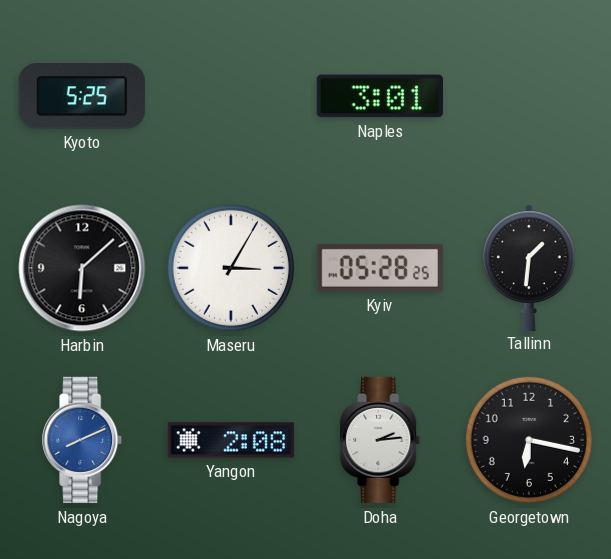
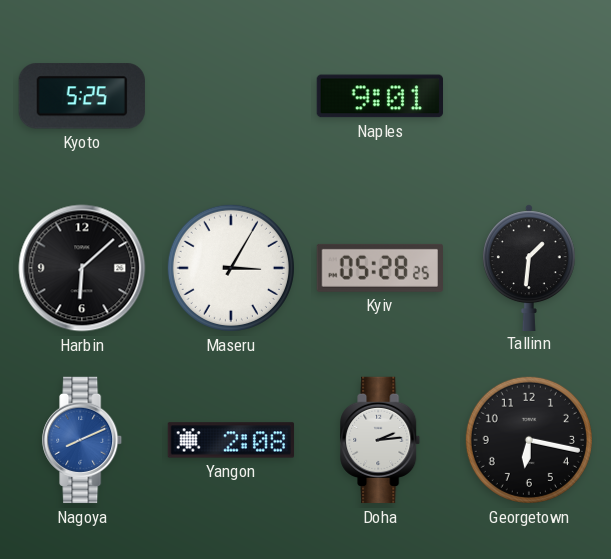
Naples: 3:01 -> 9:01
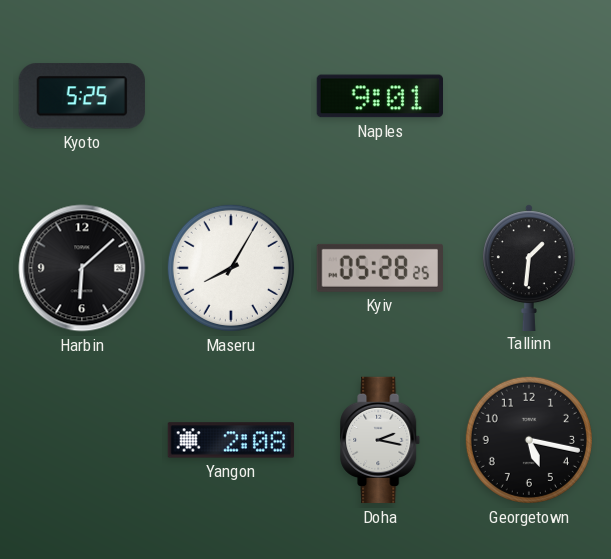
Maseru: 3:05 -> 8:05
Nagoya: 8:11 -> none
Doha: 2:14 -> 2:17
Georgetown: 6:17 -> 5:17
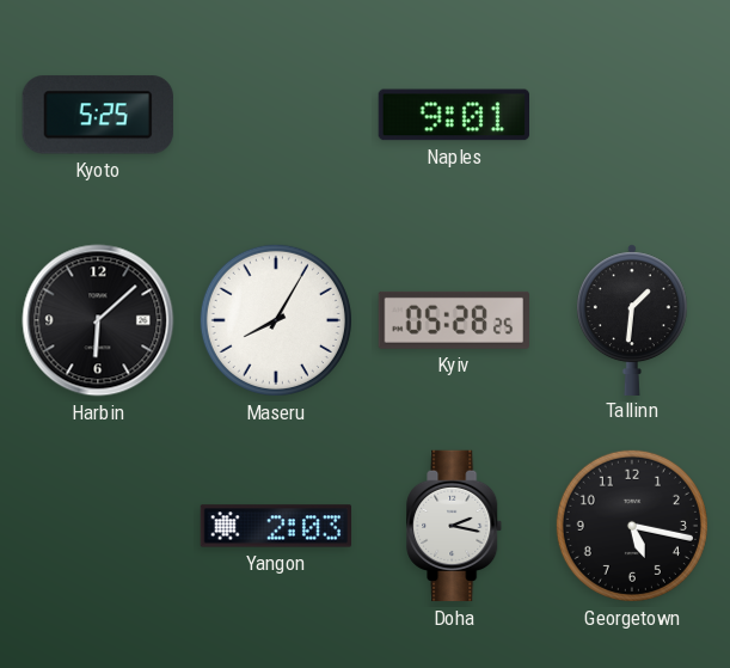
Yangon: 2:08 -> 2:03
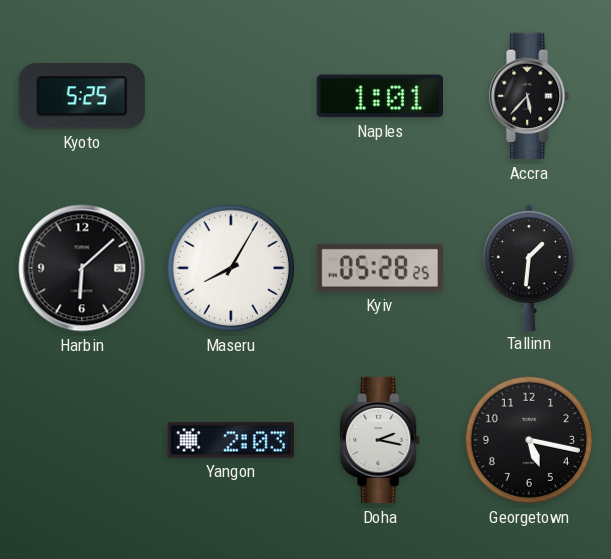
Naples: 9:01 -> 1:01
Accra: none -> 5:37
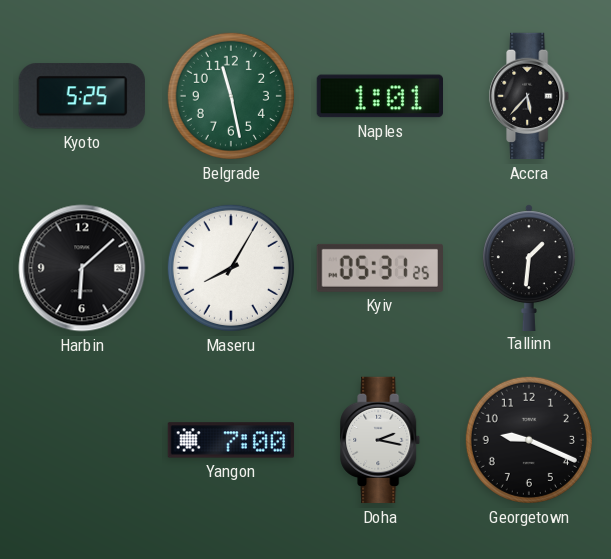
Belgrade: none -> 11:28
Kyiv: 05:28 -> 05:31
Yangon: 2:03 -> 7:00
Georgetown: 5:17 -> 9:19
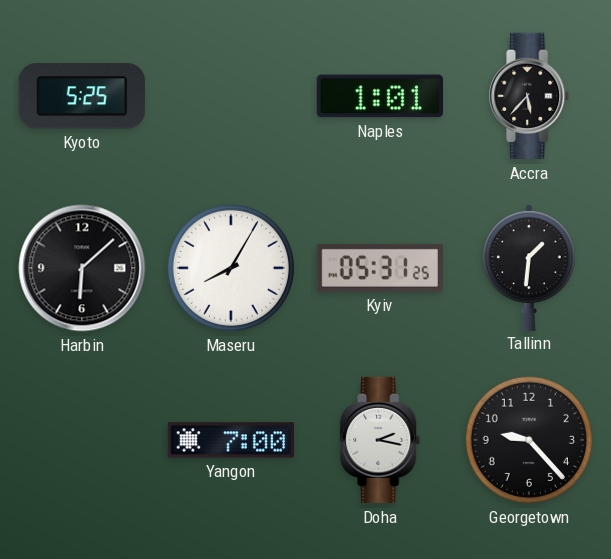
Belgrade: 11:28 -> none
Georgetown: 9:19 -> 9:23
